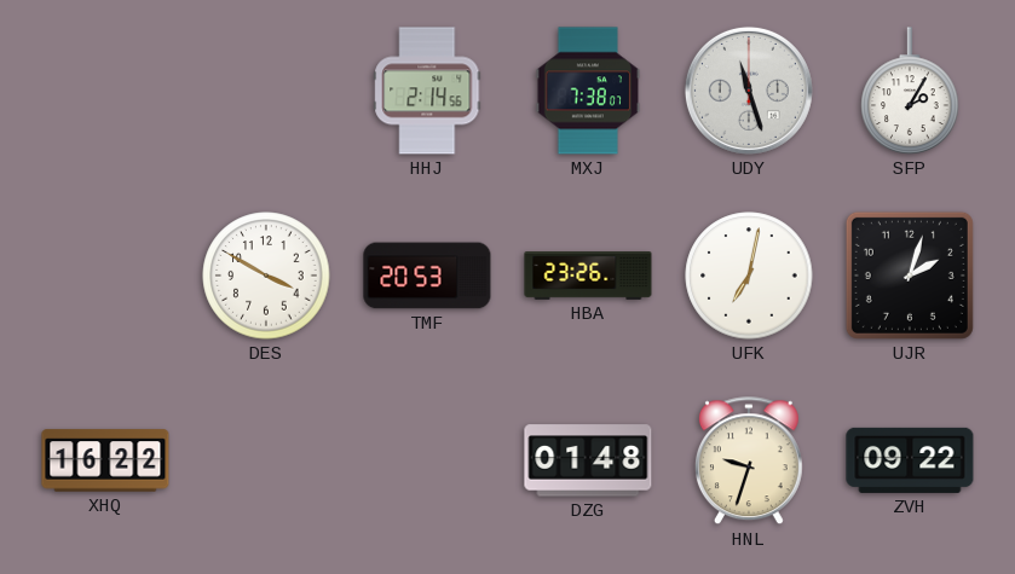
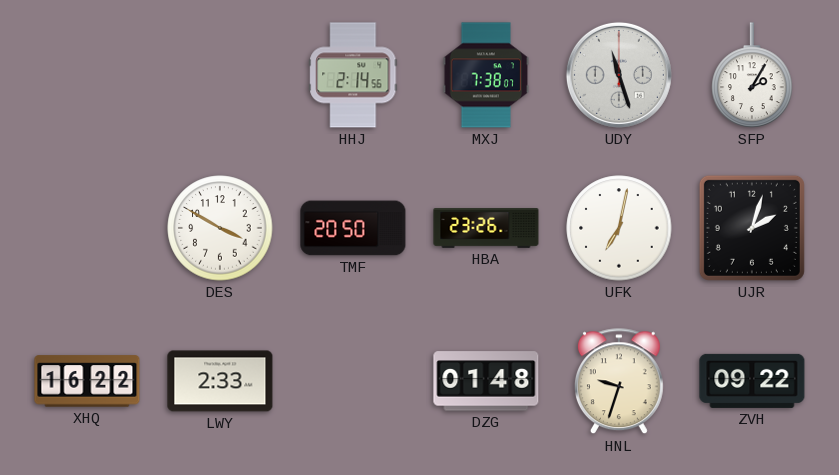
TMF: 20:53 -> 20:50
LWY: none -> 2:33
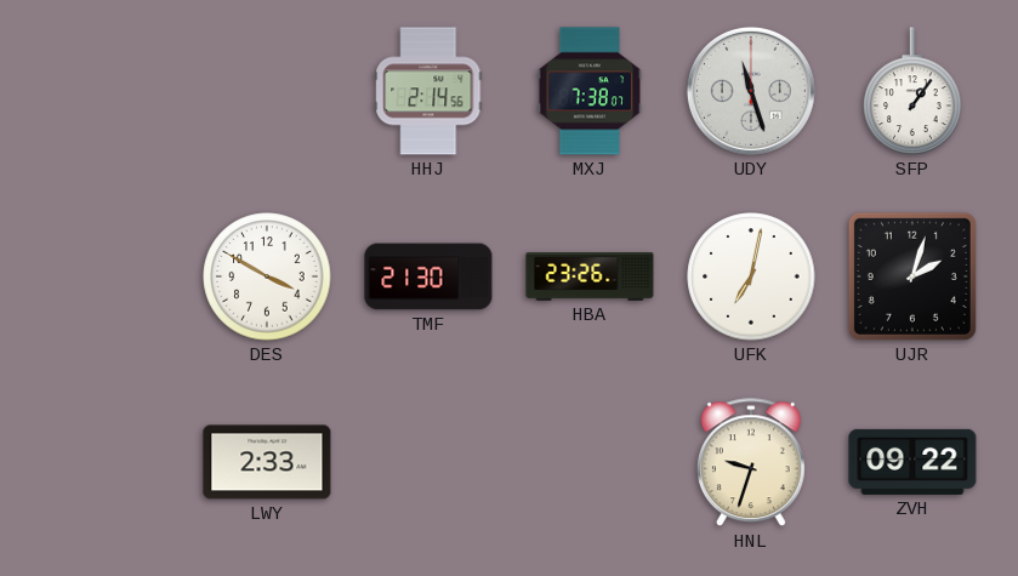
SFP: 2:05 -> 1:06
TMF: 20:50 -> 21:30
XHQ: 16:22 -> none
DZG: 01:48 -> none
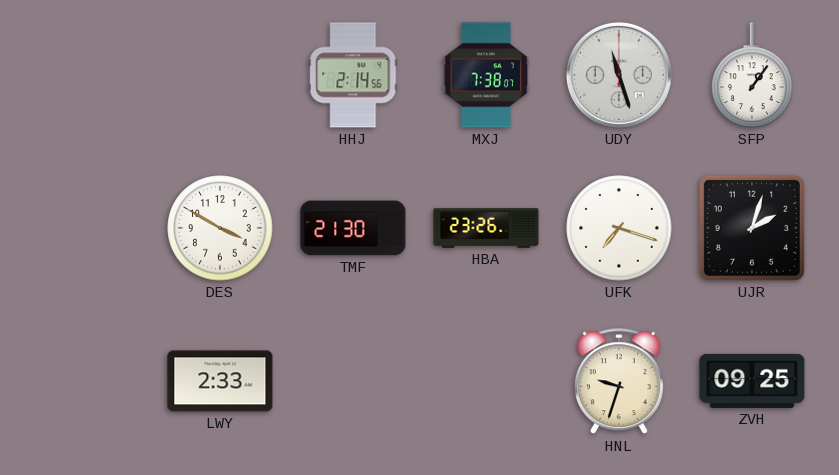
UFK: 7:02 -> 7:18
ZVH: 09:22 -> 09:25
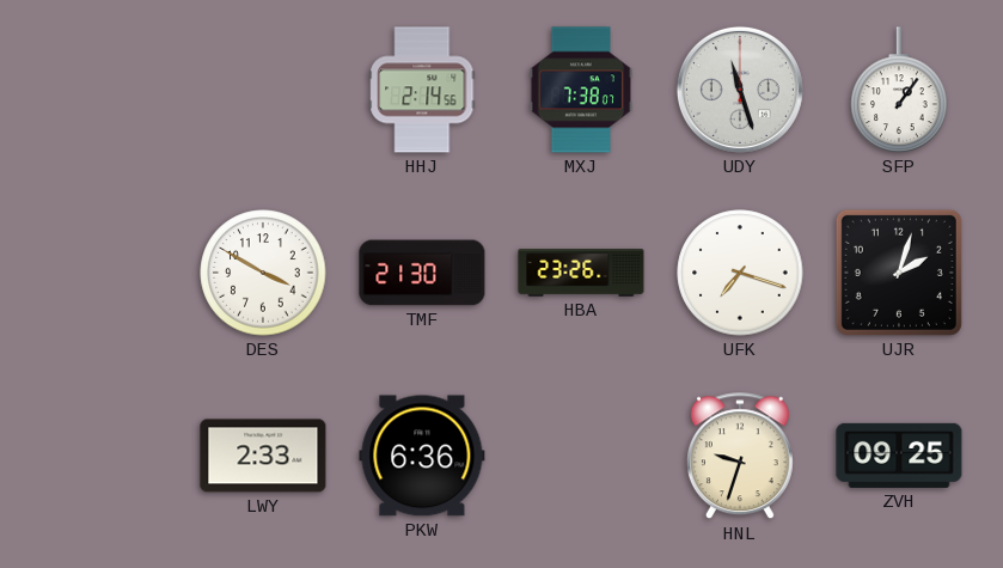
PKW: none -> 6:36
